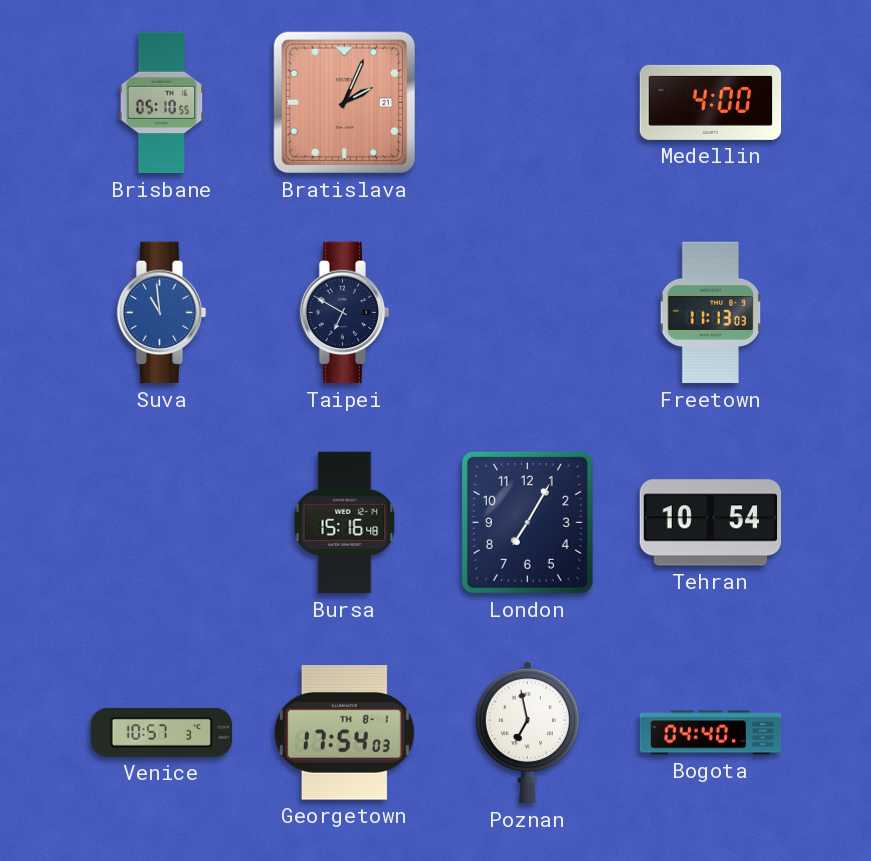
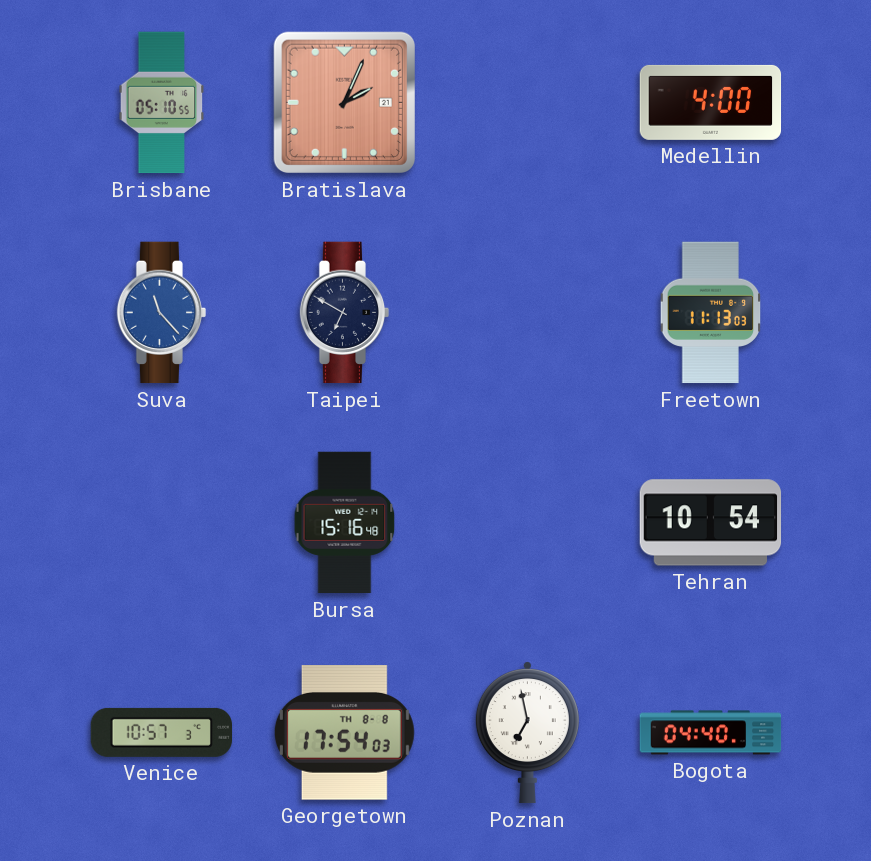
Suva: 10:59 -> 11:23
London: 7:05 -> none
Georgetown date: TH 8-1 -> TH 8-8
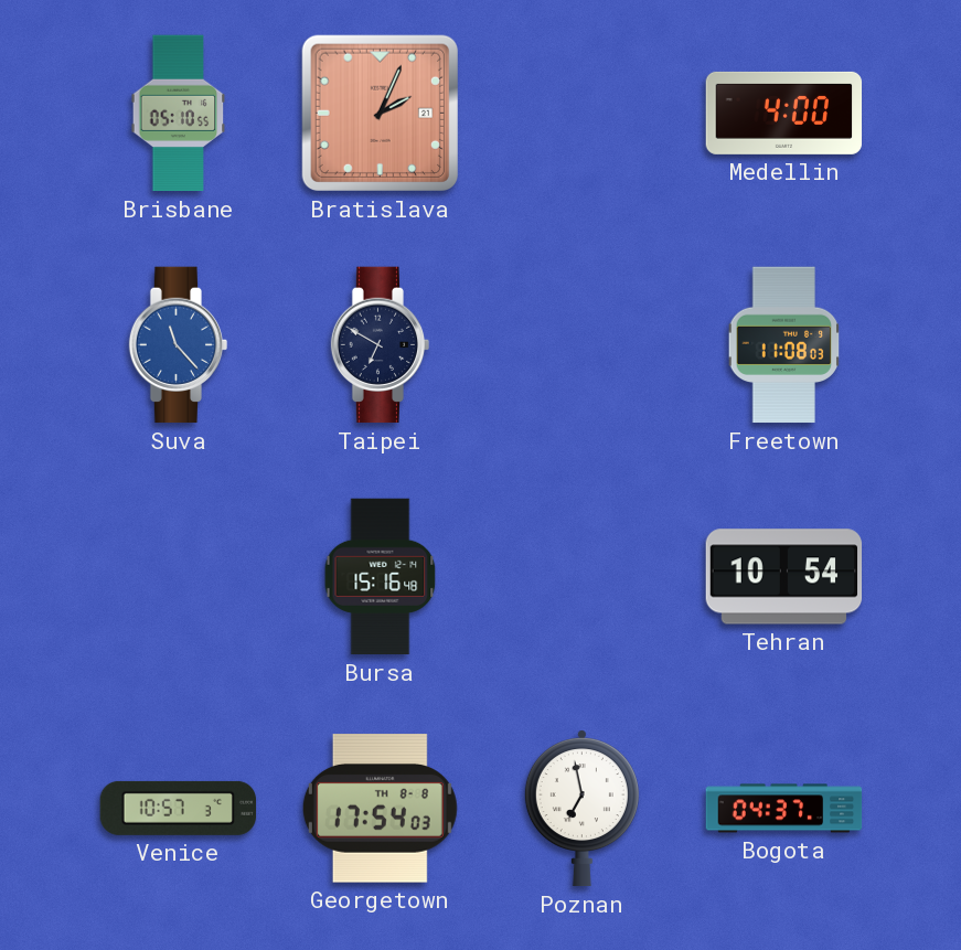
Freetown: 11:13 -> 11:08
Bogota: 04:40 -> 04:37
